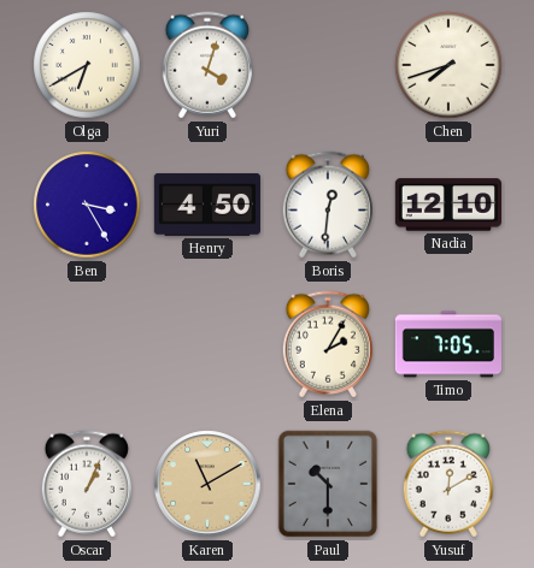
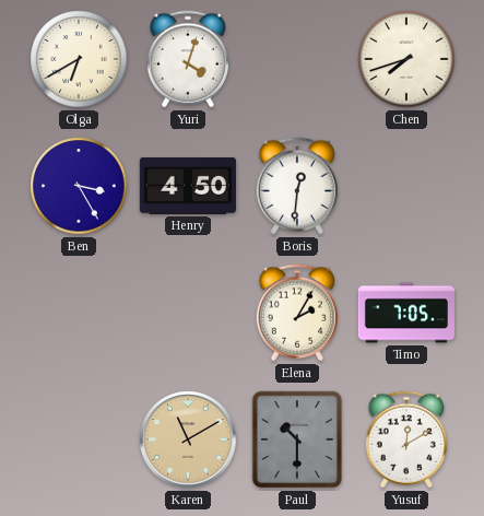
Nadia: 12:10 -> none
Oscar: 1:04 -> none
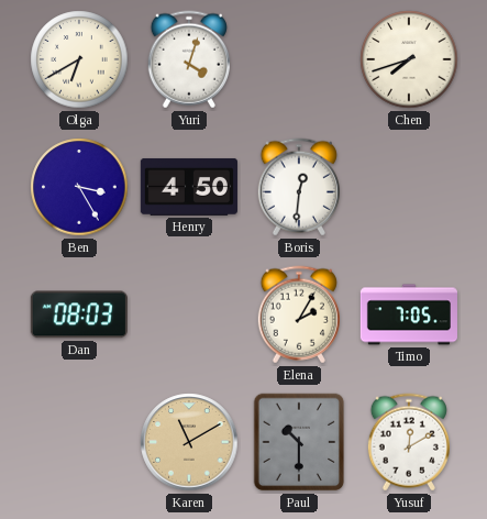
Dan: none -> 08:03
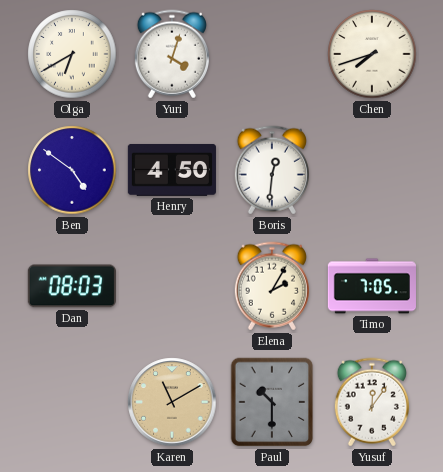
Ben: 3:25 -> 4:51
Yusuf: 12:10 -> 12:06
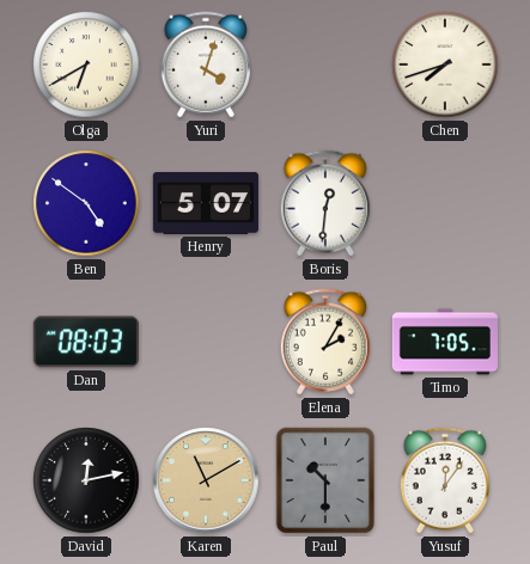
Henry: 4:50 -> 5:07
David: none -> 12:13
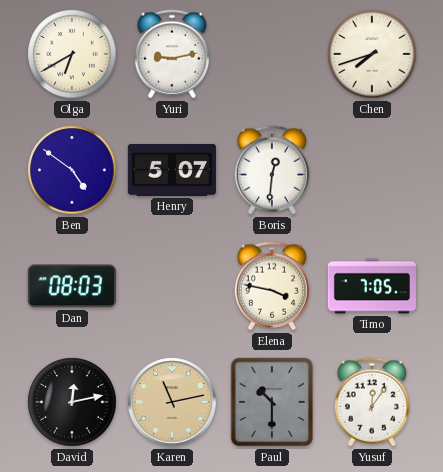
Yuri: 4:03 -> 9:13
Elena: 2:05 -> 3:47
Karen: 11:10 -> 11:13
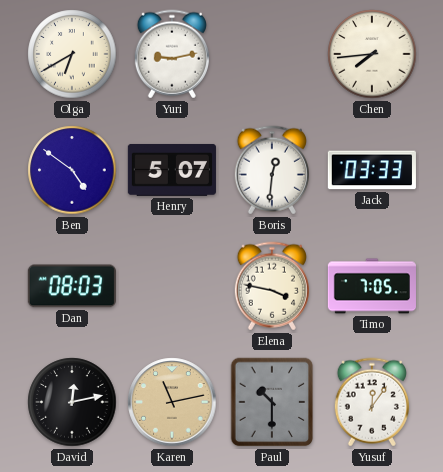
Chen: 7:42 -> 7:44
Jack: none -> 03:33
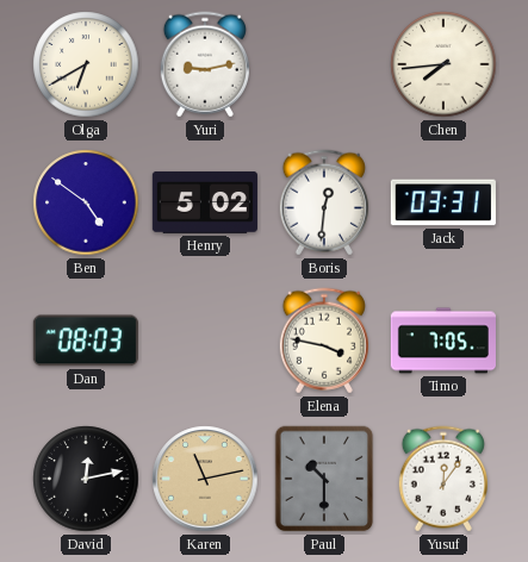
Henry: 5:07 -> 5:02
Jack: 03:33 -> 03:31
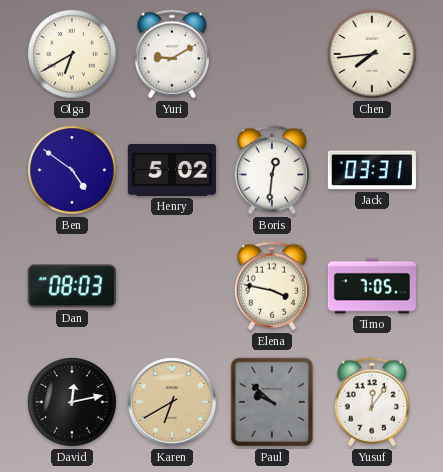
Yuri: 9:13 -> 9:10
Karen: 11:13 -> 6:40
Paul: 10:30 -> 9:52
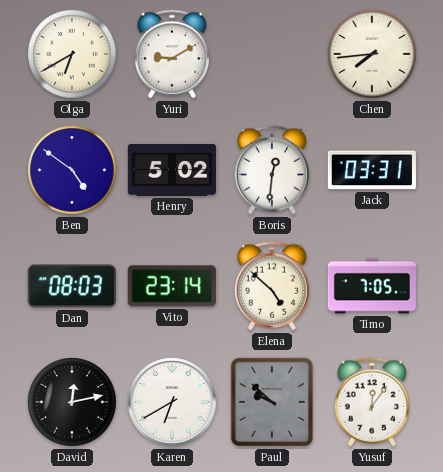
Vito: none -> 23:14
Elena: 3:47 -> 4:52
Karen dial: champagne -> white
